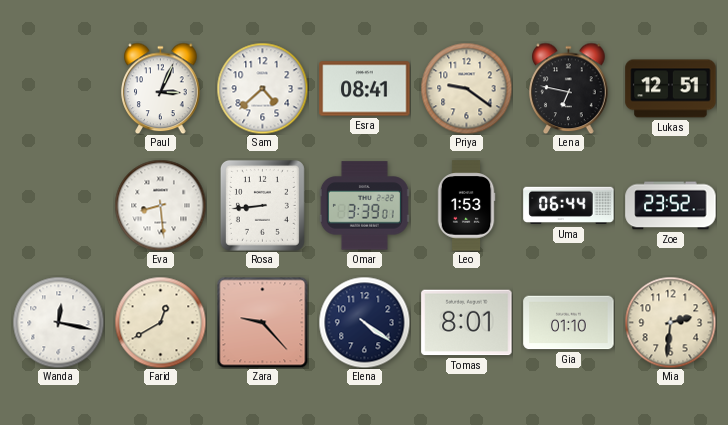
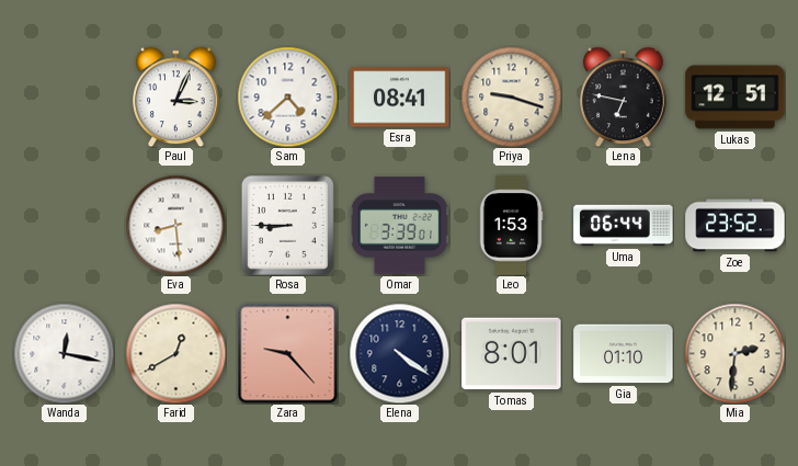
Priya: 9:21 -> 9:18
Rosa: 8:44 -> 8:45
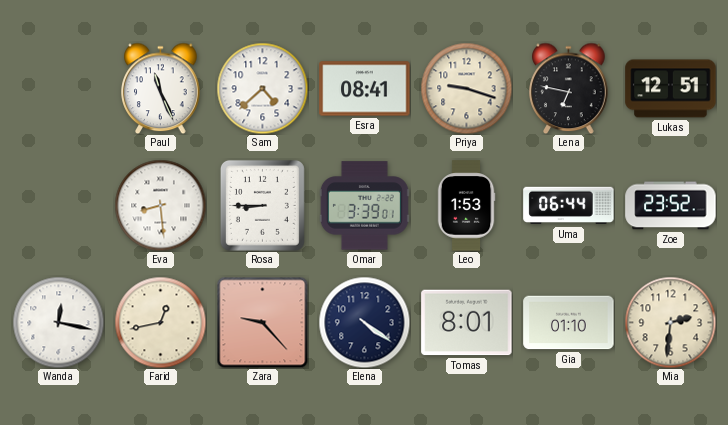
Paul: 3:04 -> 11:26
Farid: 12:40 -> 12:43
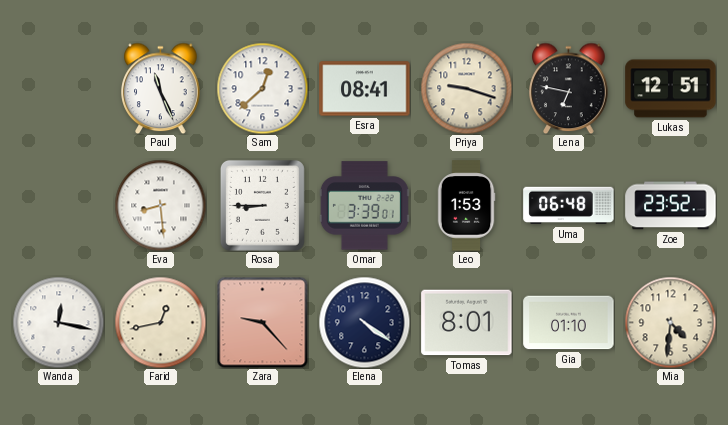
Sam: 4:38 -> 12:38
Uma: 06:44 -> 06:48
Mia: 2:31 -> 4:31
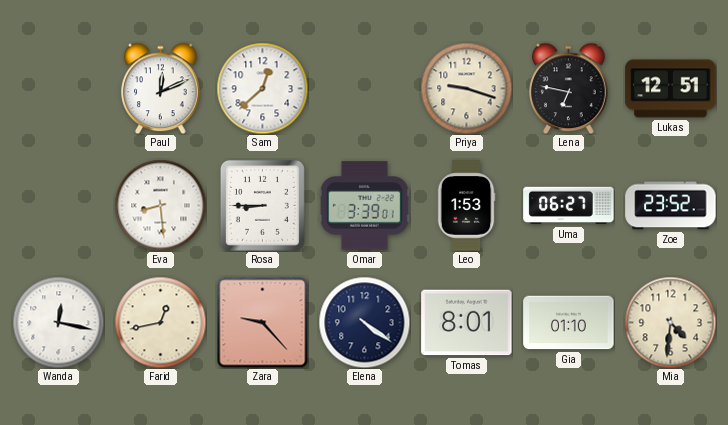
Paul: 11:26 -> 12:11
Esra: 08:41 -> none
Uma: 06:48 -> 06:27
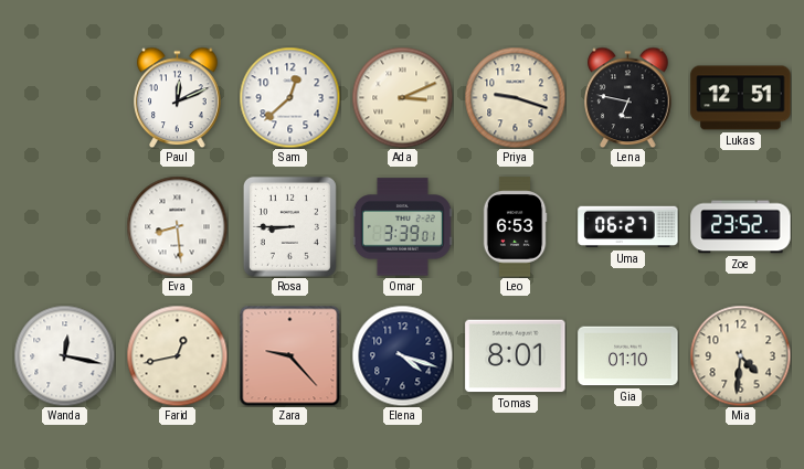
Ada: none -> 3:11
Leo: 1:53 -> 6:53
Elena: 4:21 -> 4:18
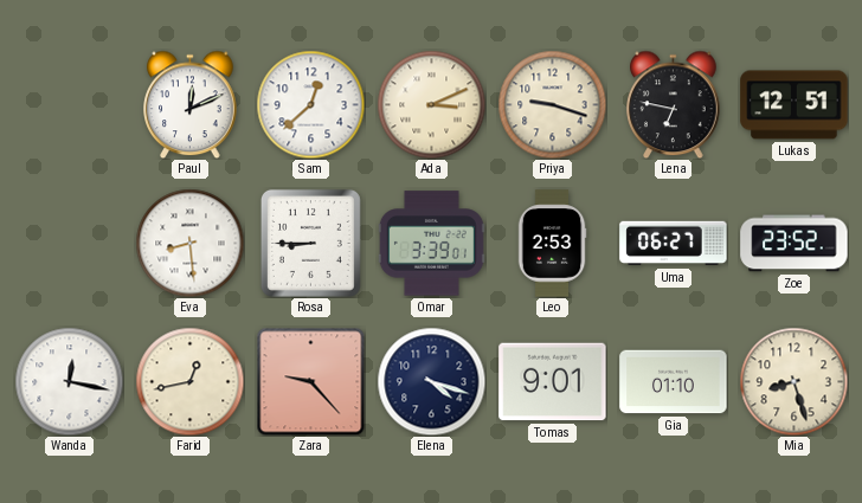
Leo: 6:53 -> 2:53
Tomas: 8:01 -> 9:01
Mia: 4:31 -> 8:27
